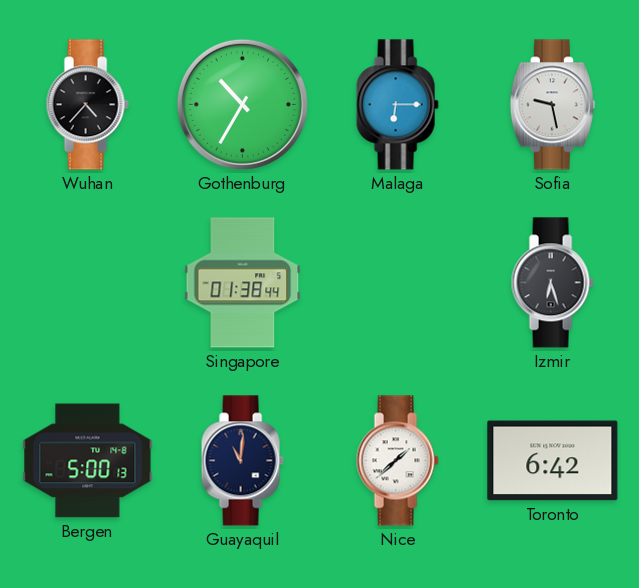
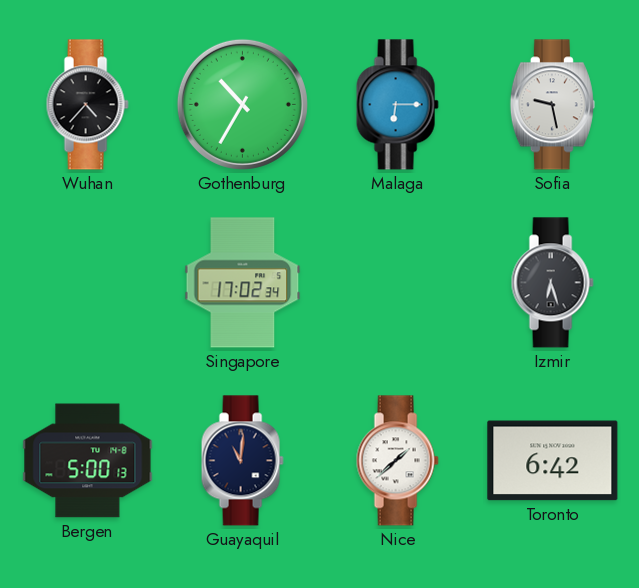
Singapore: 01:38 -> 17:02
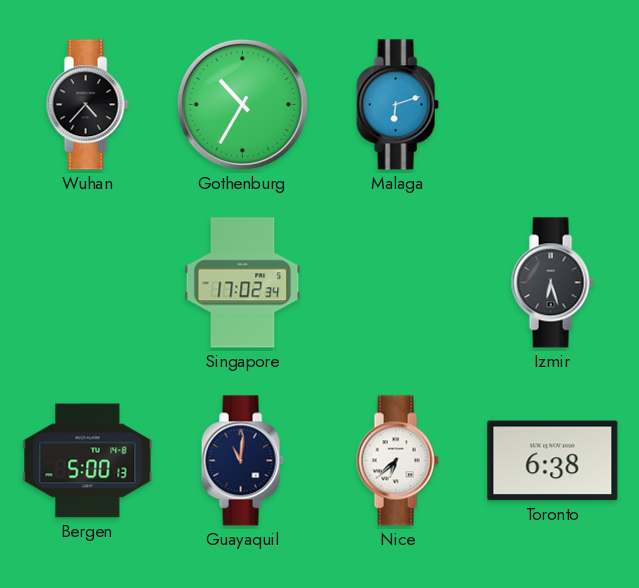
Malaga: 6:15 -> 6:12
Sofia: 9:28 -> none
Nice: 1:38 -> 6:38
Toronto: 6:42 -> 6:38
